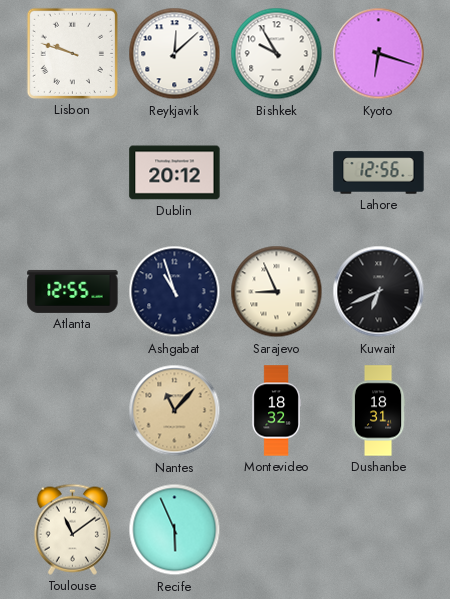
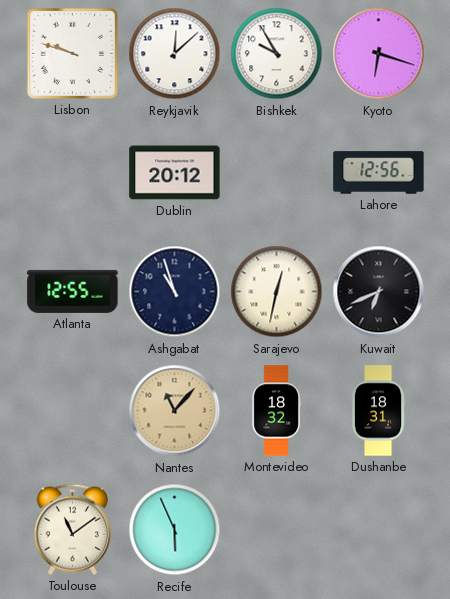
Sarajevo: 8:56 -> 12:32
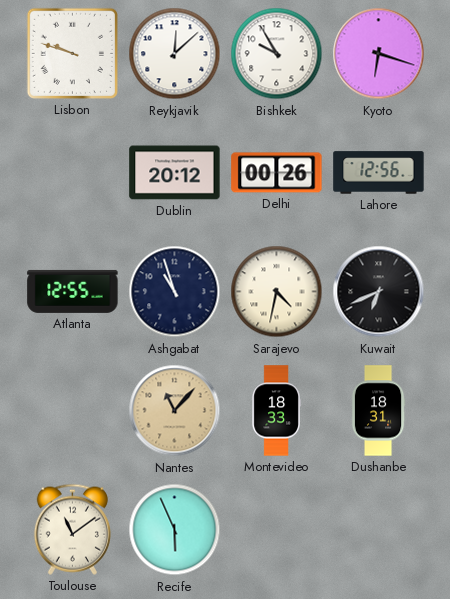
Delhi: none -> 00:26
Sarajevo: 12:32 -> 4:32
Montevideo: 18:32 -> 18:33
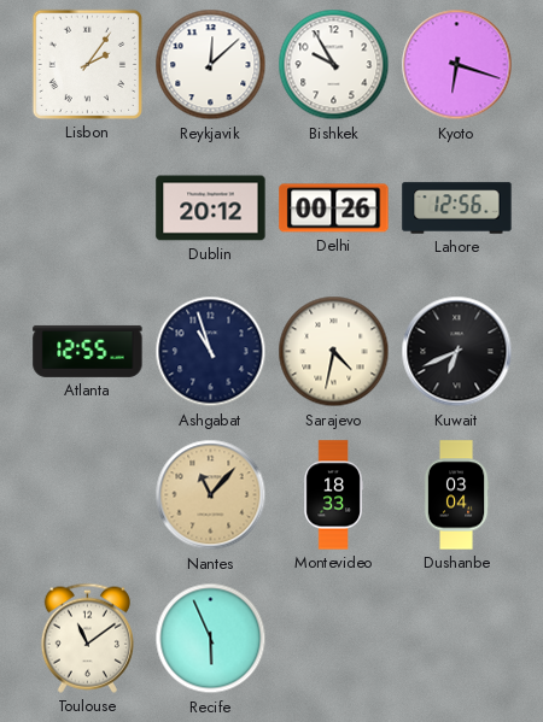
Lisbon: 9:48 -> 2:06
Dushanbe: 18:31 -> 03:04
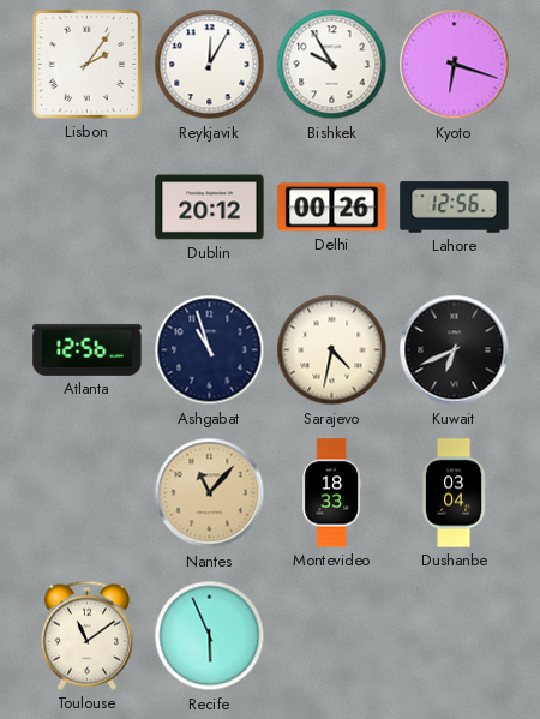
Reykjavik: 12:08 -> 12:05
Atlanta: 12:55 -> 12:56
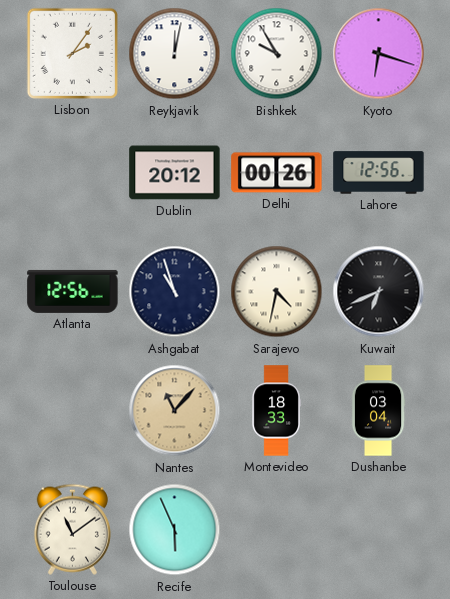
Reykjavik: 12:05 -> 12:02
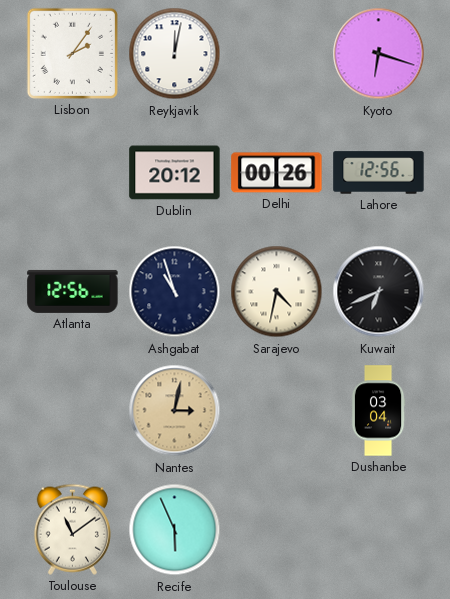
Bishkek: 9:55 -> none
Nantes: 11:07 -> 3:02
Montevideo: 18:33 -> none
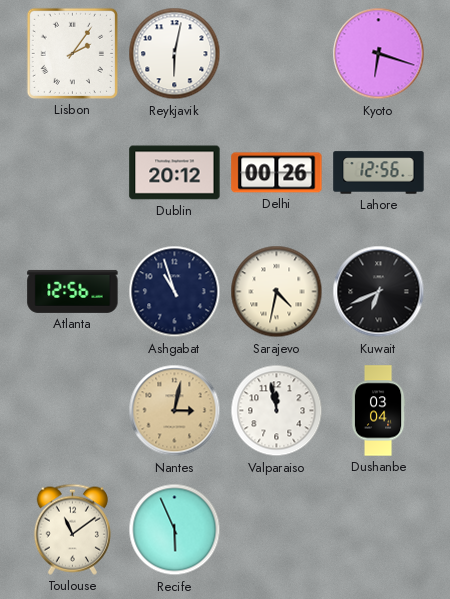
Reykjavik: 12:02 -> 6:02
Valparaiso: none -> 11:58
